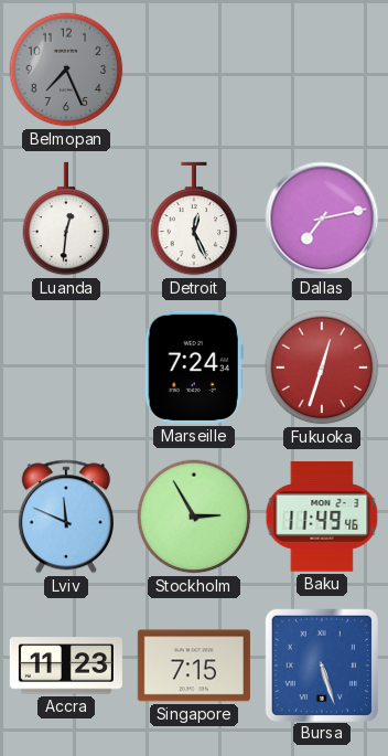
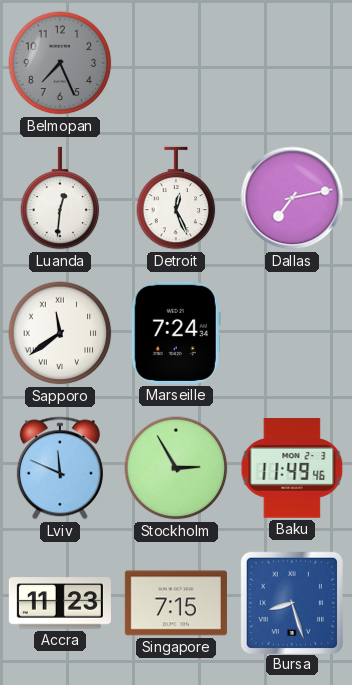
Sapporo: none -> 11:39
Fukuoka: 12:33 -> none
Bursa: 5:27 -> 8:27
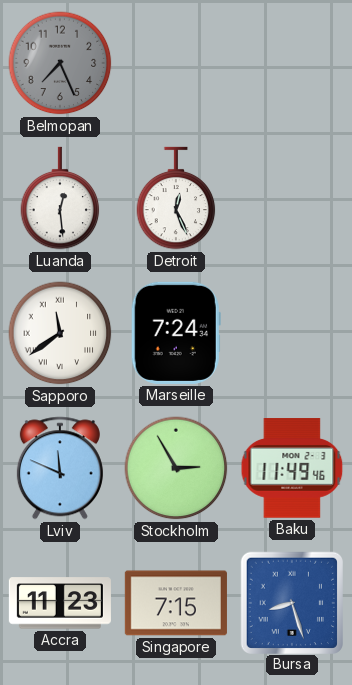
Luanda: 12:31 -> 12:29
Dallas: 7:13 -> none
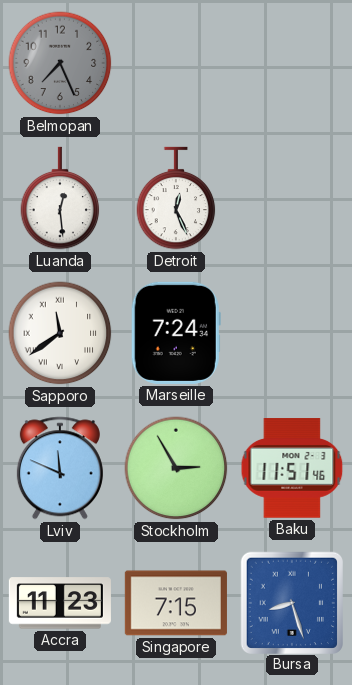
Baku: 11:49 -> 11:51
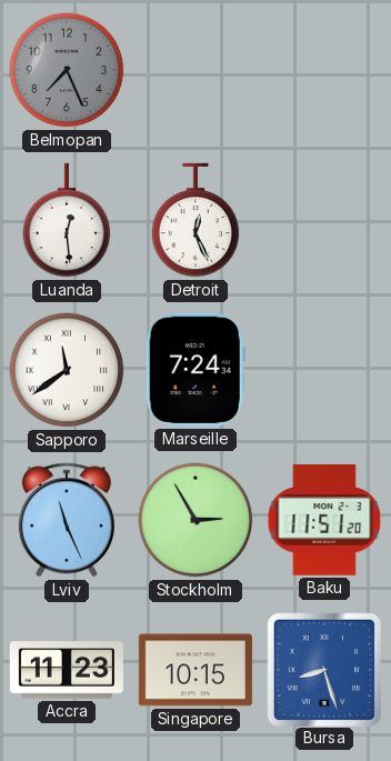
Lviv: 11:49 -> 11:26
Baku: 11:51:46 -> 11:51:20
Singapore: 7:15 -> 10:15
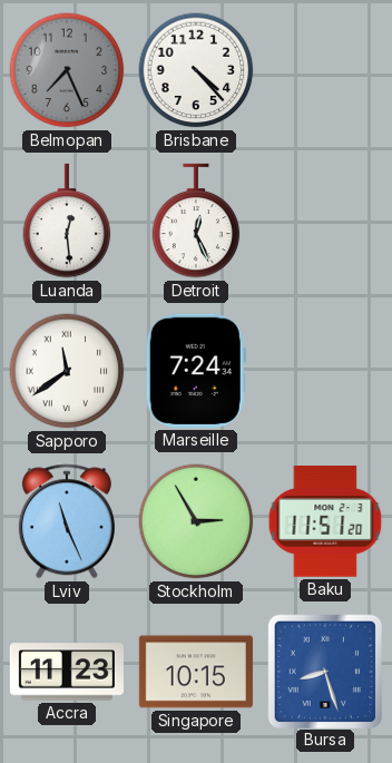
Brisbane: none -> 4:23
